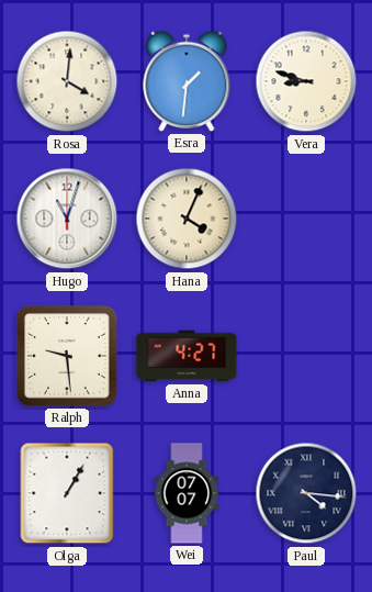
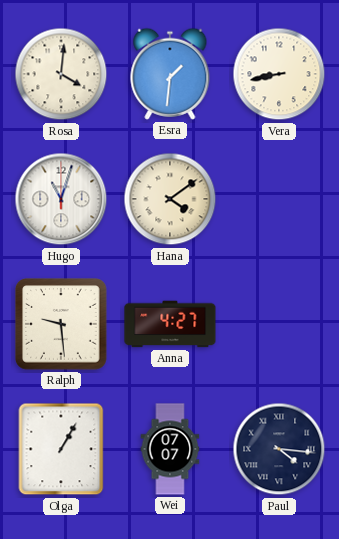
Vera: 8:48 -> 8:43
Hana: 4:04 -> 4:09
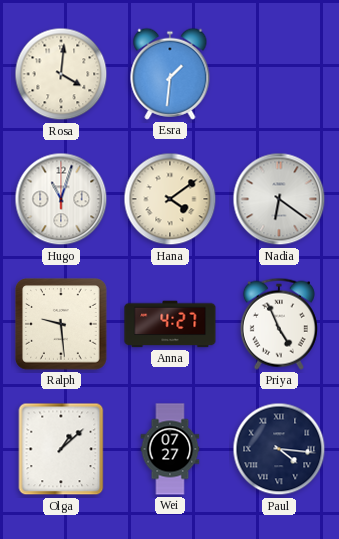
Vera: 8:43 -> none
Nadia: none -> 6:21
Priya: none -> 4:56
Olga: 1:05 -> 1:08
Wei: 07:07 -> 07:27
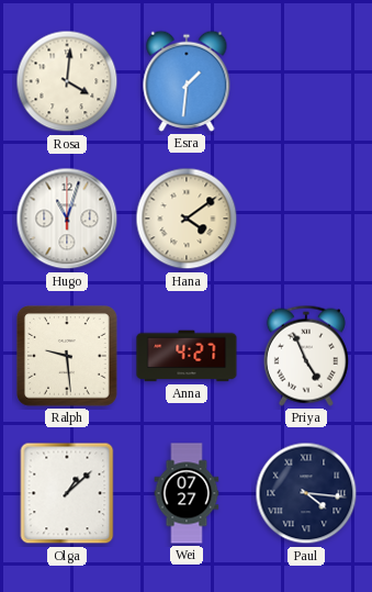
Nadia: 6:21 -> none
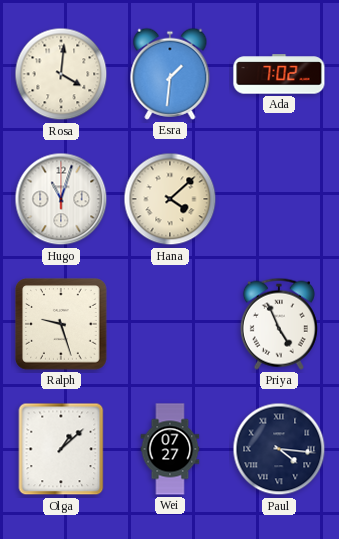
Ada: none -> 7:02
Hana: 4:09 -> 4:08
Ralph: 9:29 -> 9:27
Anna: 4:27 -> none
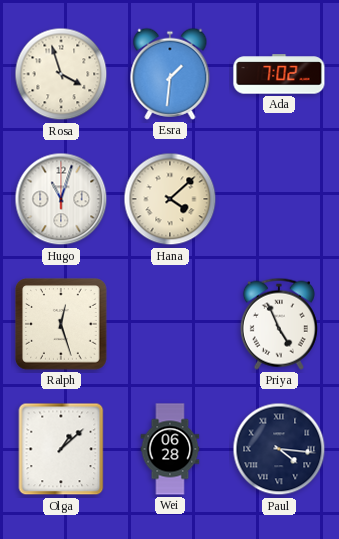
Rosa: 4:01 -> 3:57
Ralph: 9:27 -> 12:27
Wei: 07:27 -> 06:28
